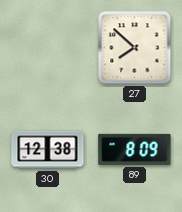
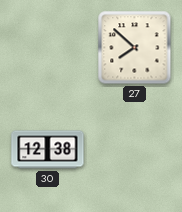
89: 8:09 -> none
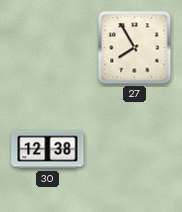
27: 7:52 -> 7:55
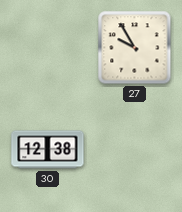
27: 7:55 -> 9:55
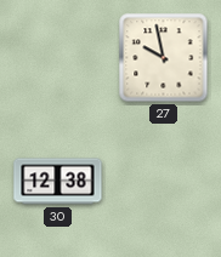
27: 9:55 -> 9:58
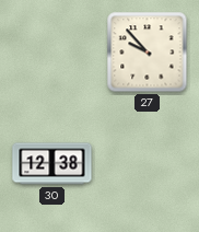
27: 9:58 -> 9:53
